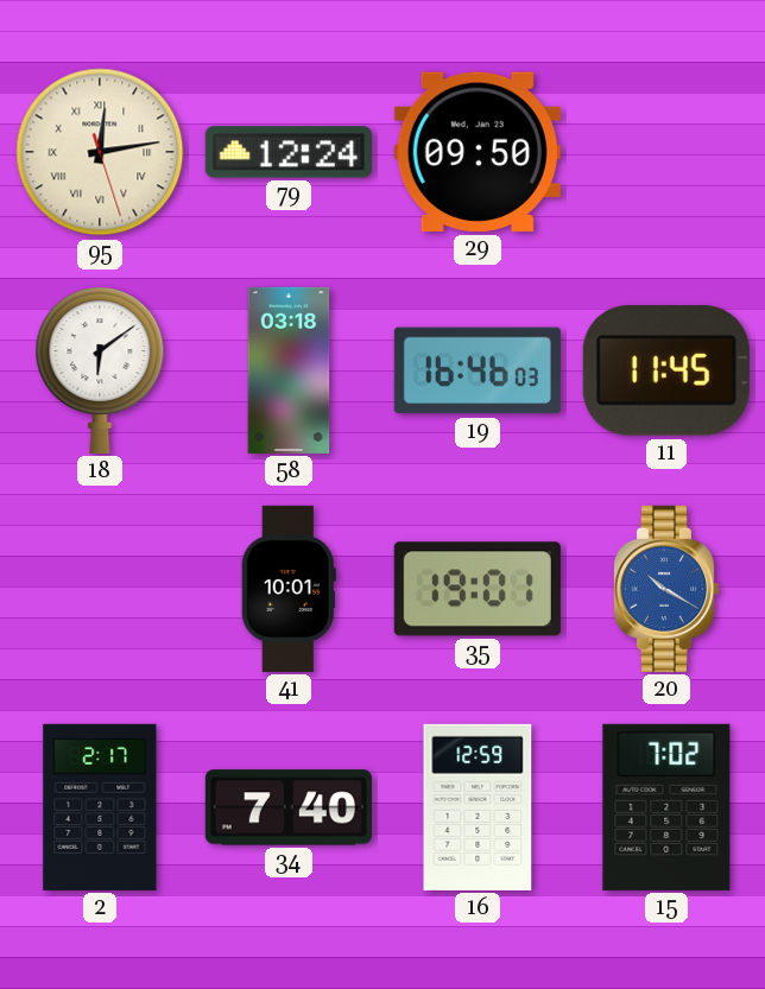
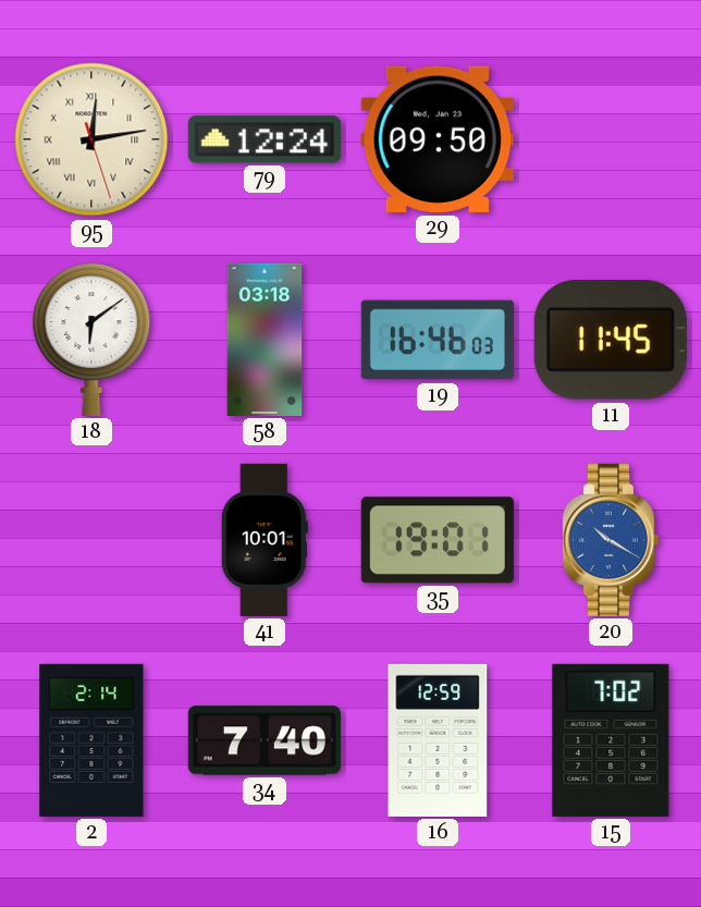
2: 2:17 -> 2:14
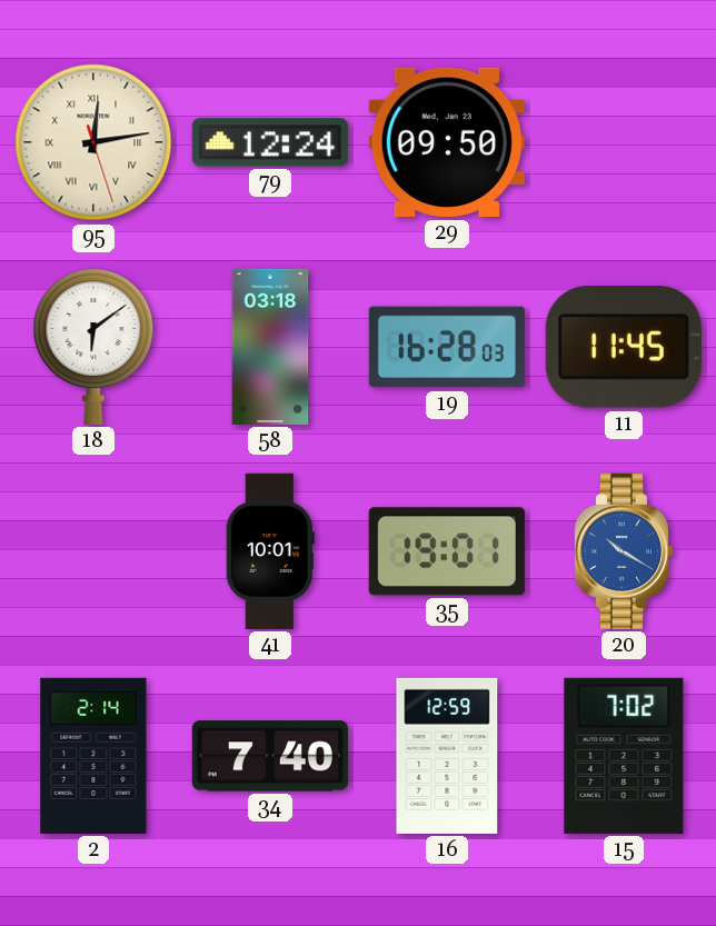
19: 16:46 -> 16:28
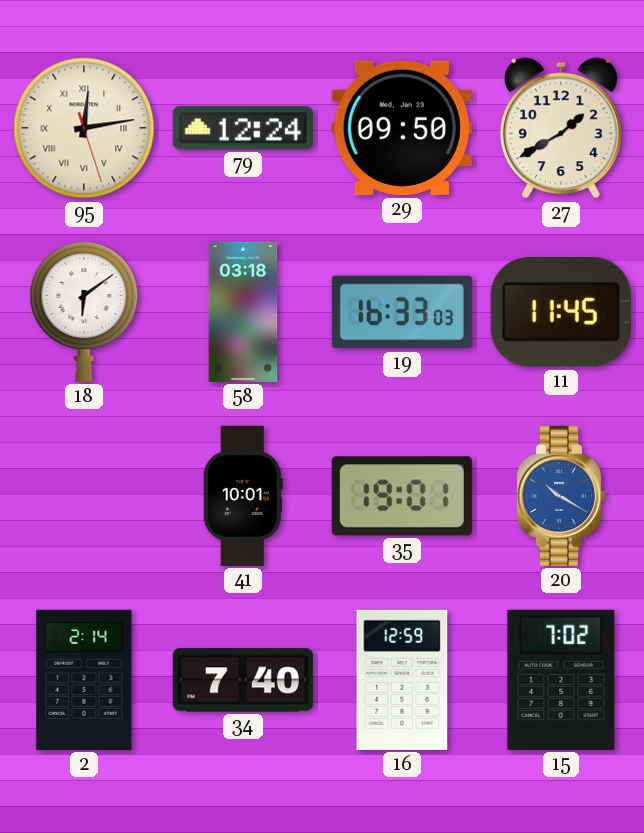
27: none -> 1:40
19: 16:28 -> 16:33
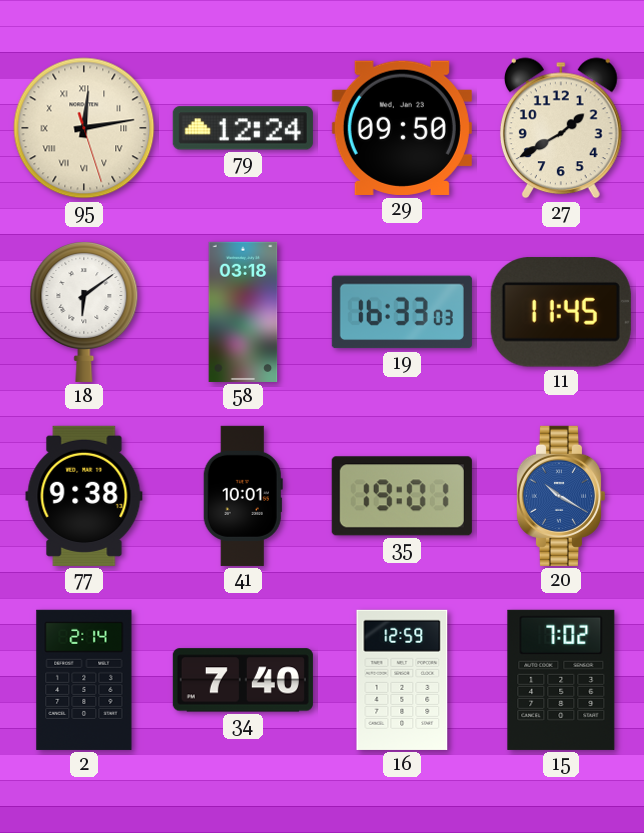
77: none -> 9:38
